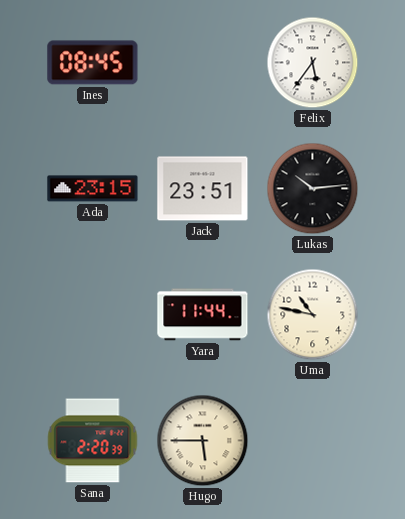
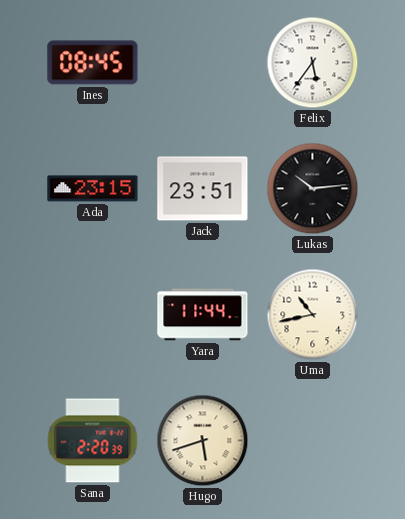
Uma: 10:47 -> 10:43
Hugo: 5:45 -> 5:42
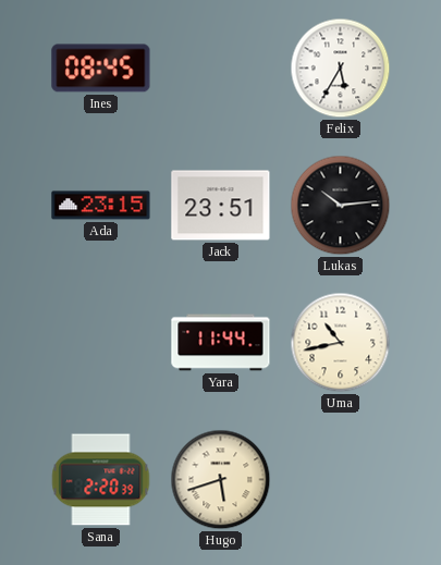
Felix: 5:36 -> 5:35
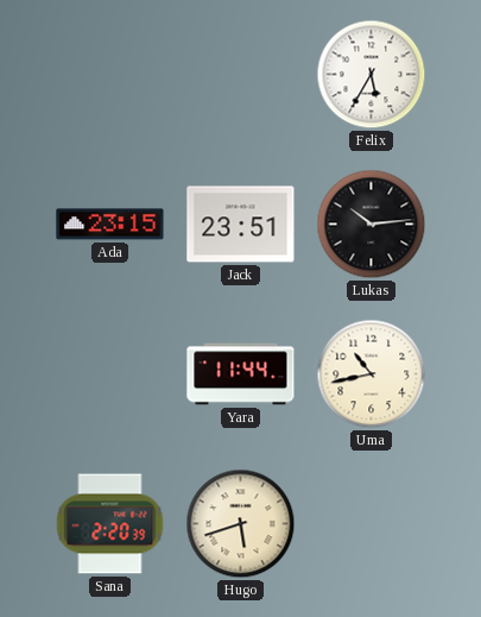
Ines: 08:45 -> none
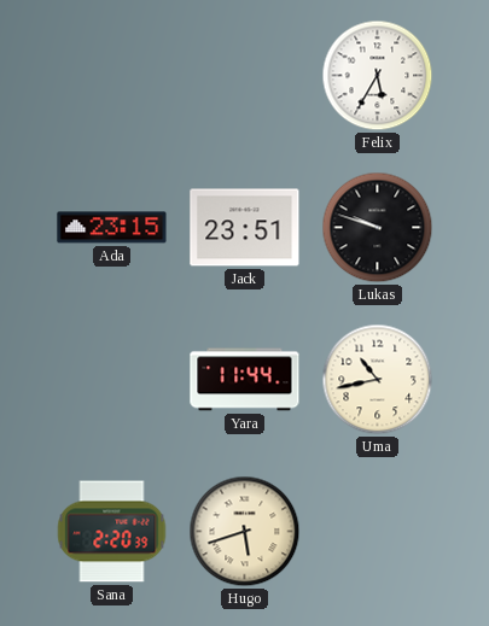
Lukas: 10:14 -> 9:48
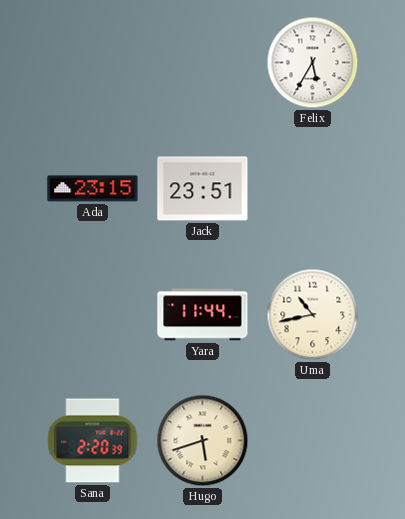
Lukas: 9:48 -> none
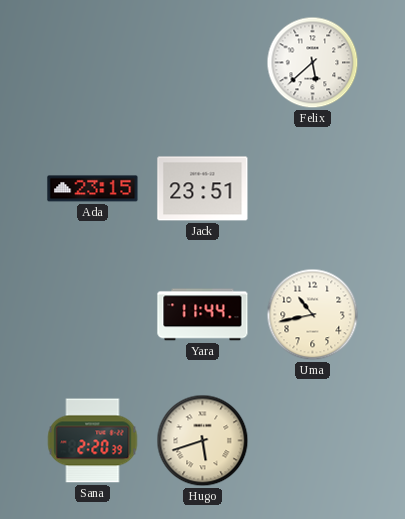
Felix: 5:35 -> 5:38
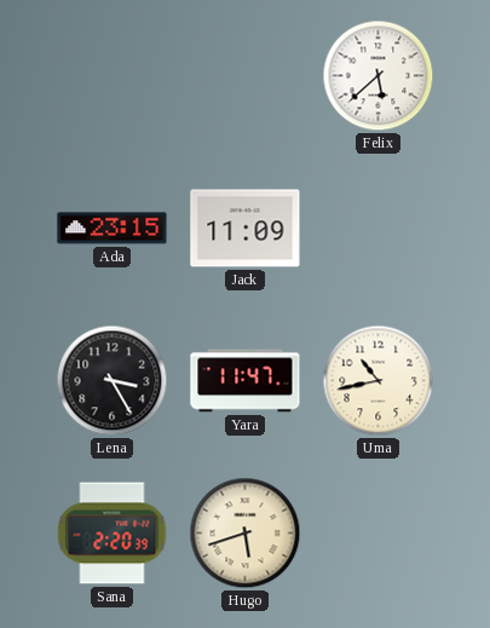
Jack: 23:51 -> 11:09
Lena: none -> 3:25
Yara: 11:44 -> 11:47
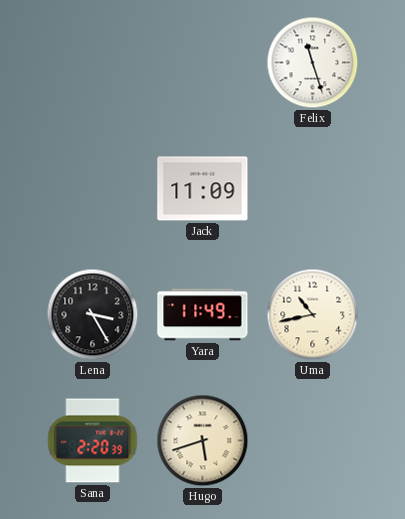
Felix: 5:38 -> 11:27
Ada: 23:15 -> none
Yara: 11:47 -> 11:49
